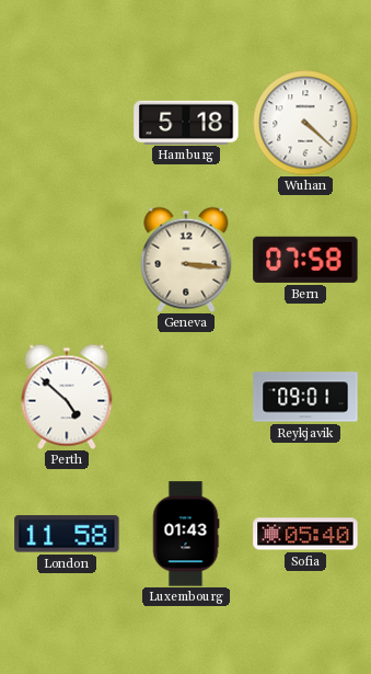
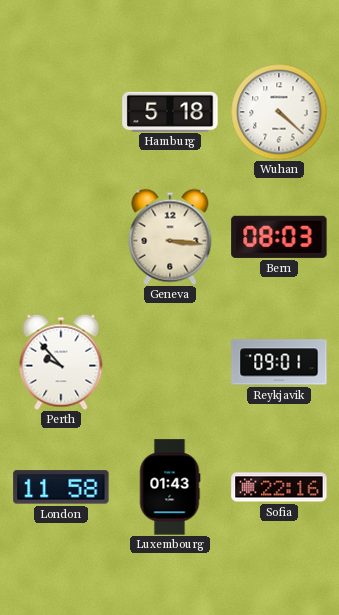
Bern: 07:58 -> 08:03
Perth: 4:52 -> 9:53
Sofia: 05:40 -> 22:16
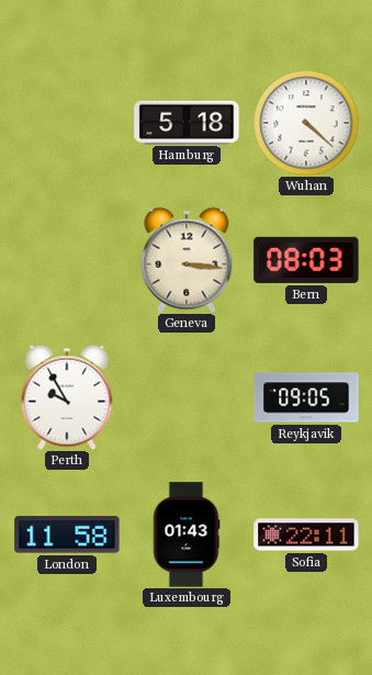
Perth: 9:53 -> 9:55
Reykjavik: 09:01 -> 09:05
Sofia: 22:16 -> 22:11
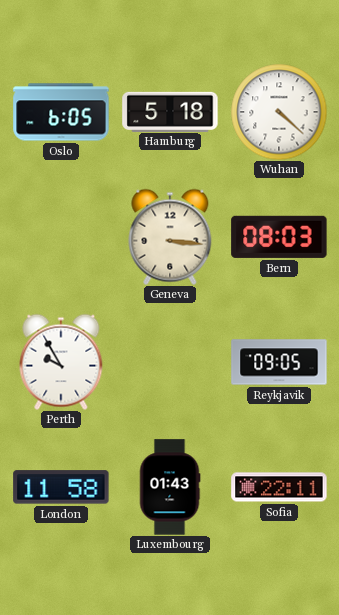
Oslo: none -> 6:05
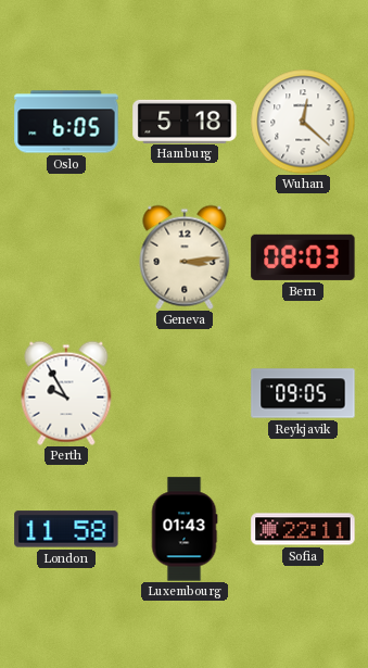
Wuhan: 4:22 -> 12:22
Geneva: 3:16 -> 3:14
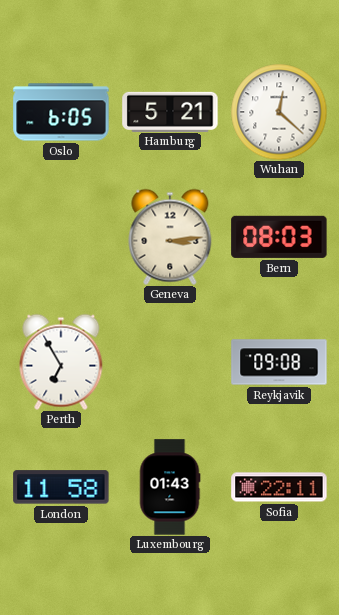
Hamburg: 5:18 -> 5:21
Perth: 9:55 -> 6:55
Reykjavik: 09:05 -> 09:08
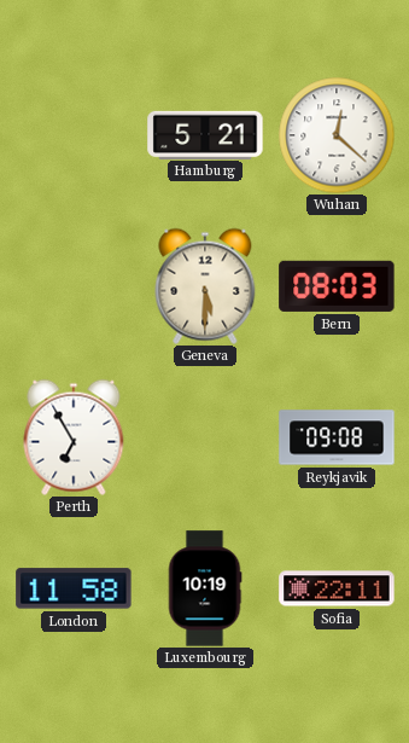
Oslo: 6:05 -> none
Geneva: 3:14 -> 5:30
Luxembourg: 01:43 -> 10:19
